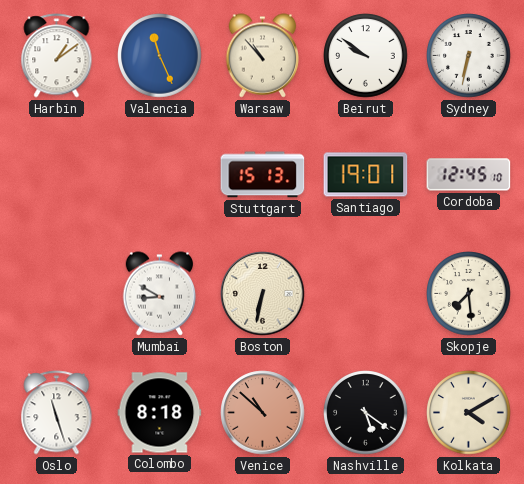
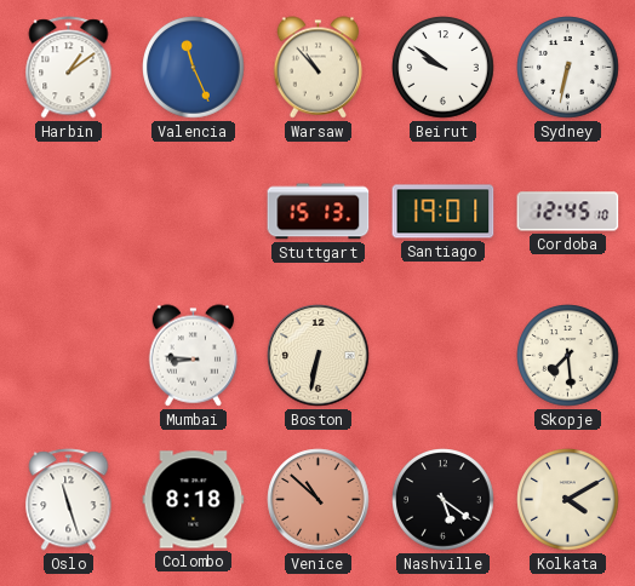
Mumbai: 8:50 -> 8:46
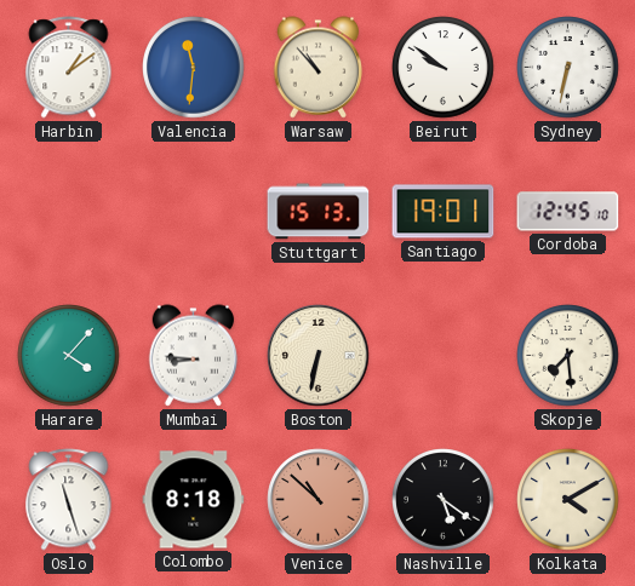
Valencia: 11:26 -> 11:31
Harare: none -> 4:07
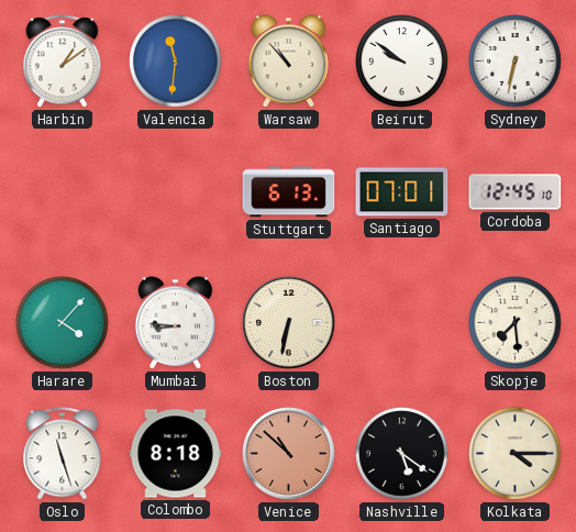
Stuttgart: 15:13 -> 6:13
Santiago: 19:01 -> 07:01
Kolkata: 4:10 -> 4:15
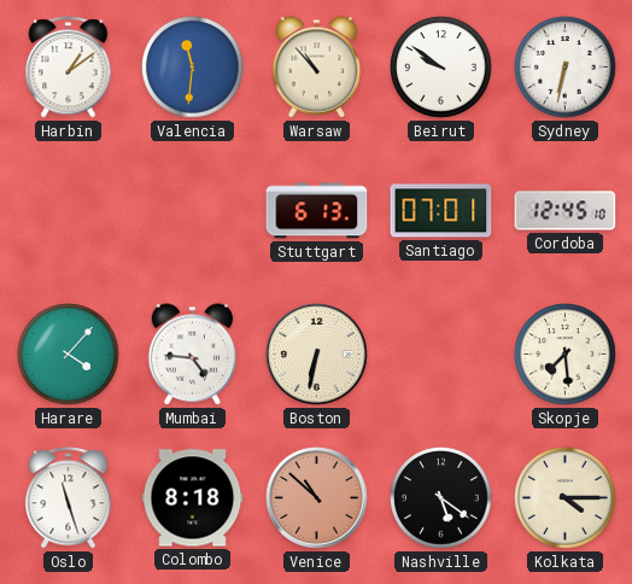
Mumbai: 8:46 -> 4:46
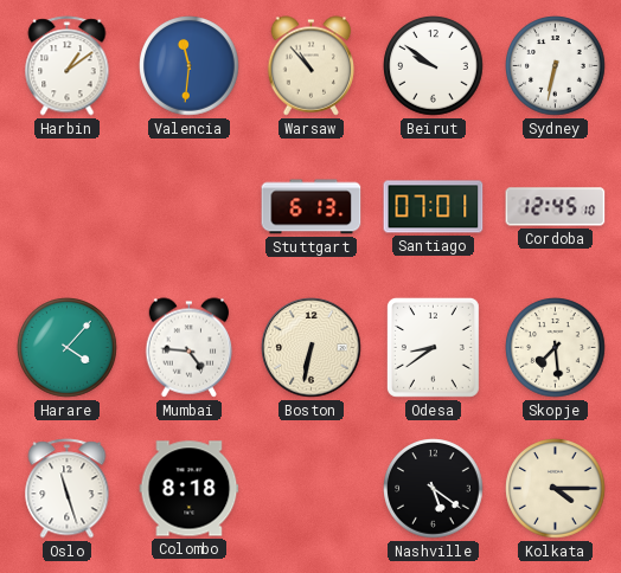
Odesa: none -> 8:39
Venice: 10:52 -> none
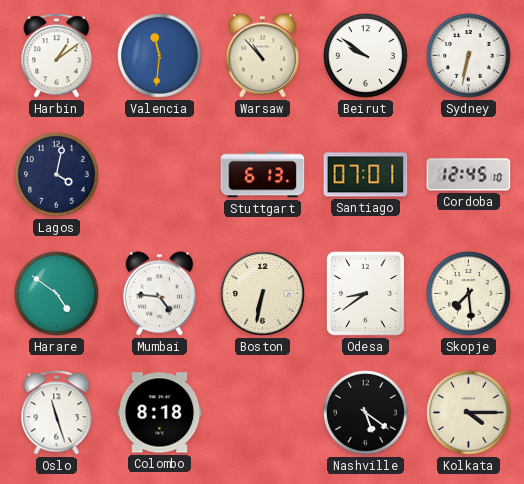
Lagos: none -> 4:02
Harare: 4:07 -> 4:51
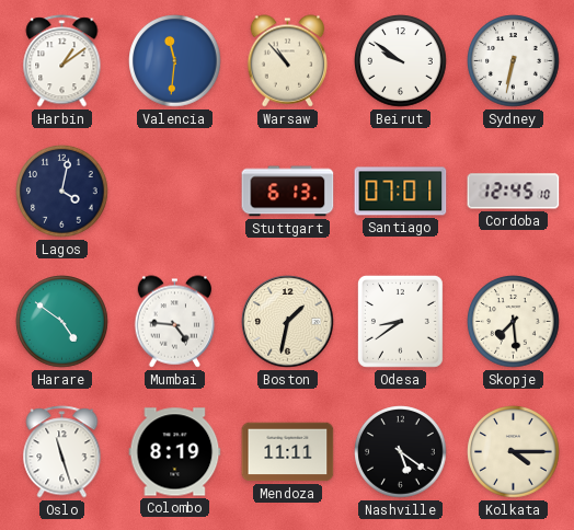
Boston: 6:32 -> 1:32
Colombo: 8:18 -> 8:19
Mendoza: none -> 11:11
